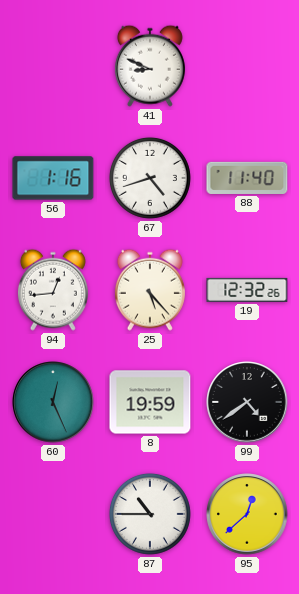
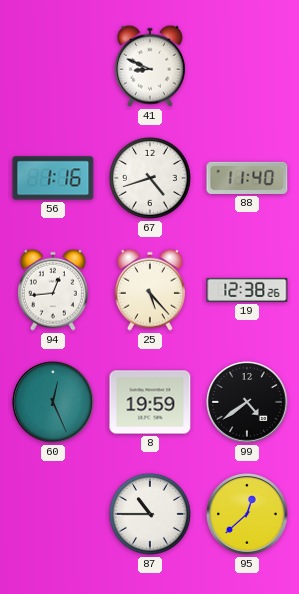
19: 12:32 -> 12:38
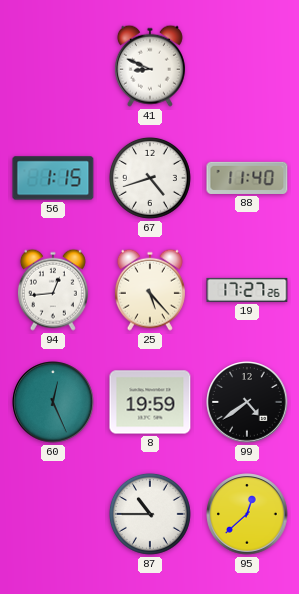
56: 1:16 -> 1:15
19: 12:38 -> 17:27
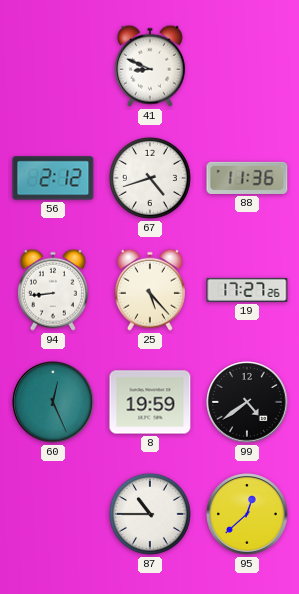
56: 1:15 -> 2:12
88: 11:40 -> 11:36
94: 12:44 -> 8:44
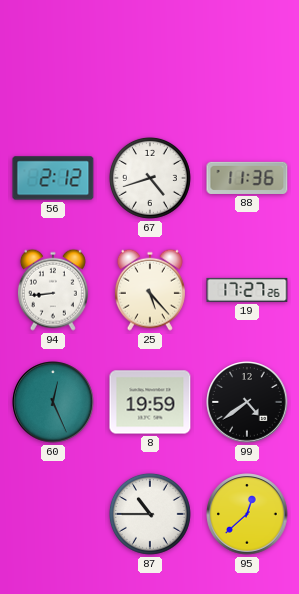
41: 8:49 -> none
